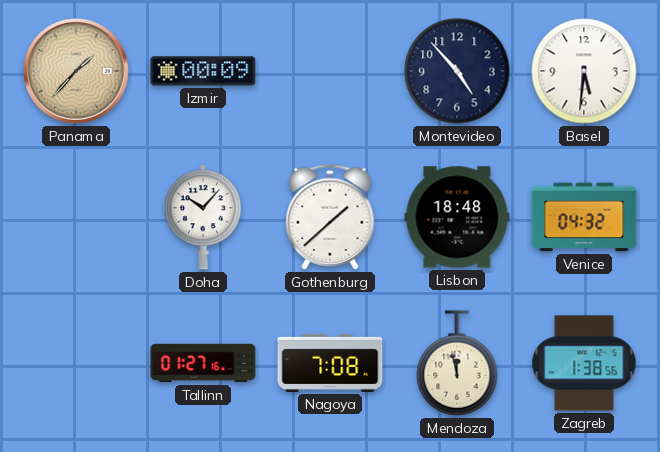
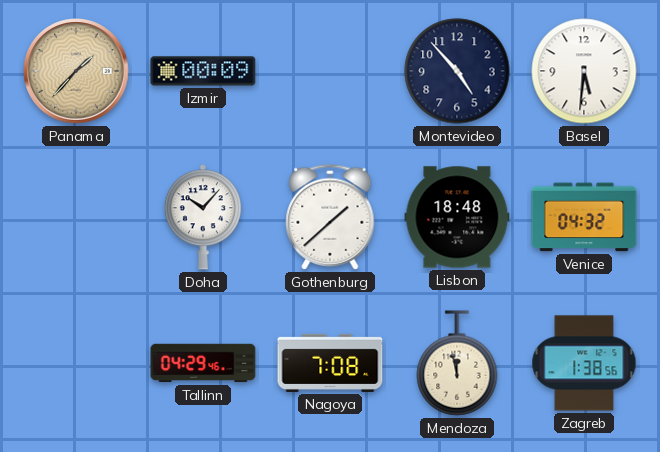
Tallinn: 01:27 -> 04:29
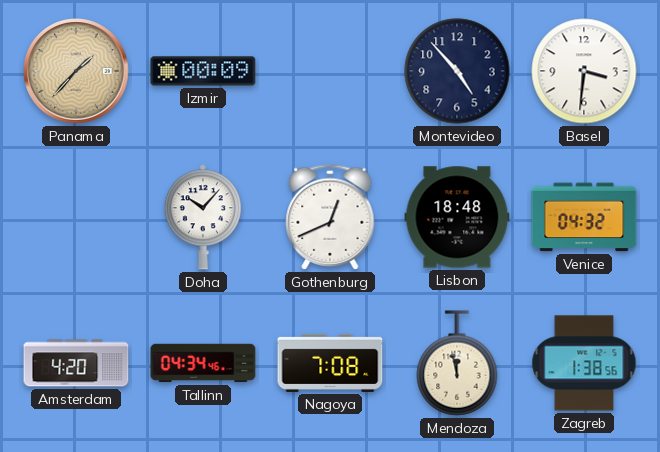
Basel: 5:31 -> 3:31
Gothenburg: 1:38 -> 12:41
Amsterdam: none -> 4:20
Tallinn: 04:29 -> 04:34
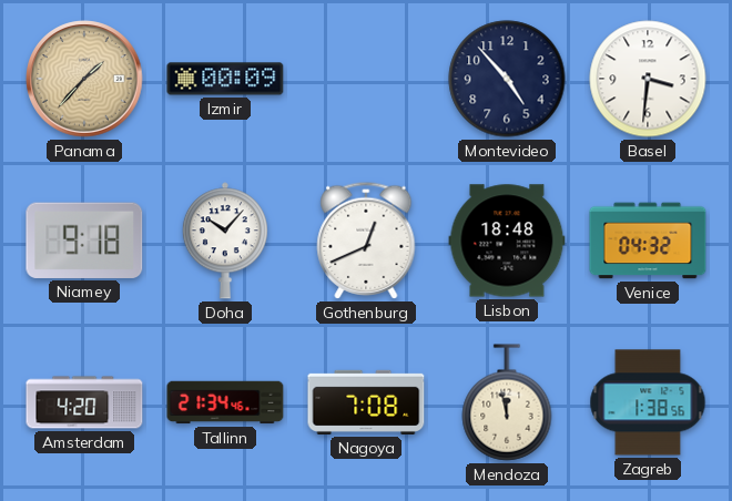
Niamey: none -> 9:18
Tallinn: 04:34 -> 21:34
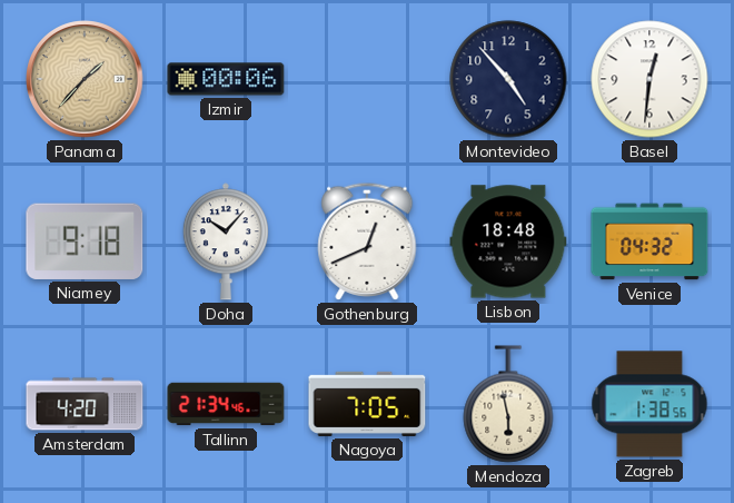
Izmir: 00:09 -> 00:06
Basel: 3:31 -> 12:31
Nagoya: 7:08 -> 7:05
Mendoza: 11:58 -> 5:58
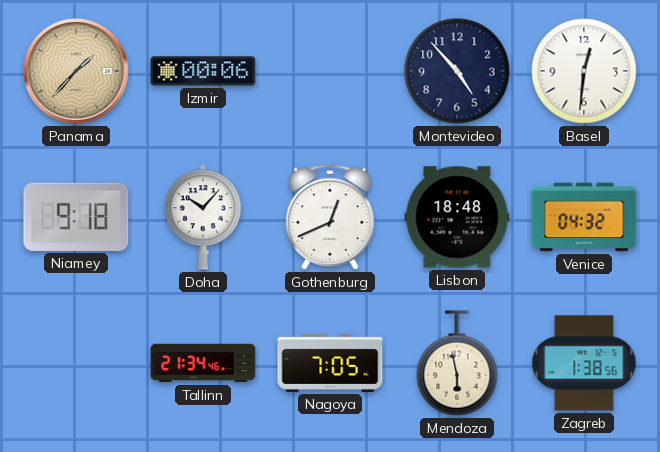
Amsterdam: 4:20 -> none
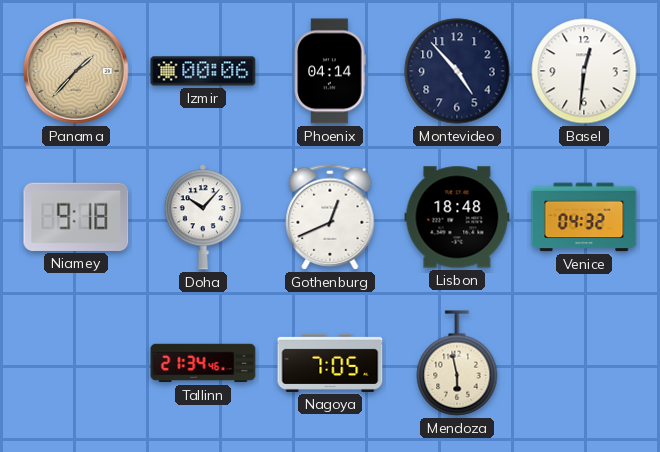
Phoenix: none -> 04:14
Zagreb: 1:38 -> none
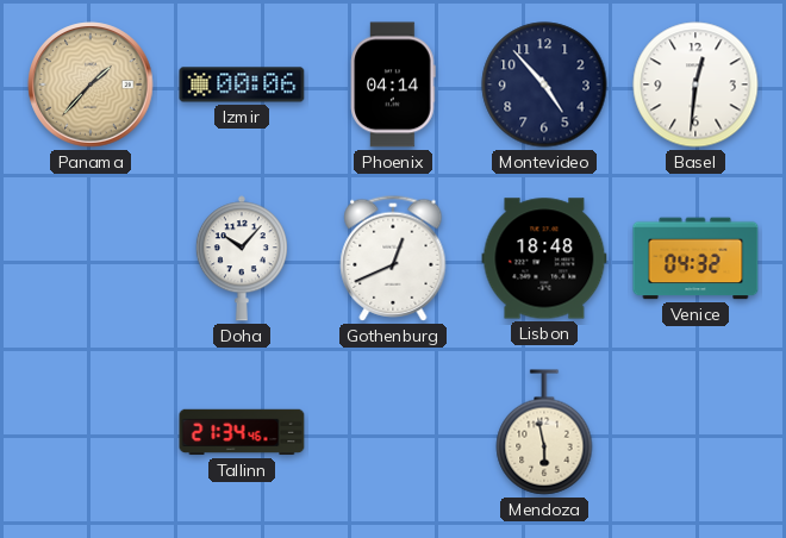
Niamey: 9:18 -> none
Nagoya: 7:05 -> none
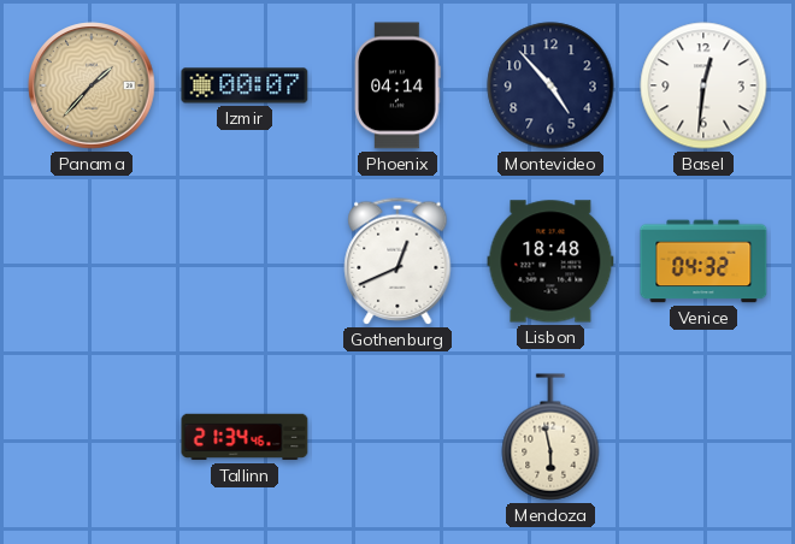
Izmir: 00:06 -> 00:07
Doha: 10:07 -> none
